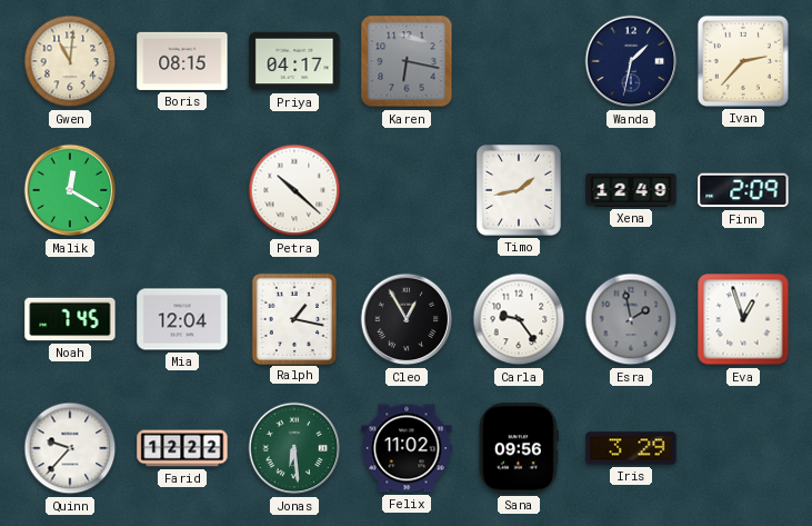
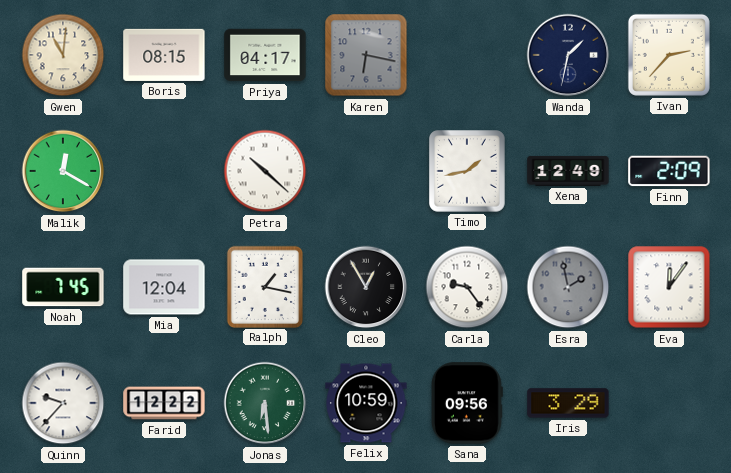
Eva: 12:57 -> 12:06
Felix: 11:02 -> 10:59
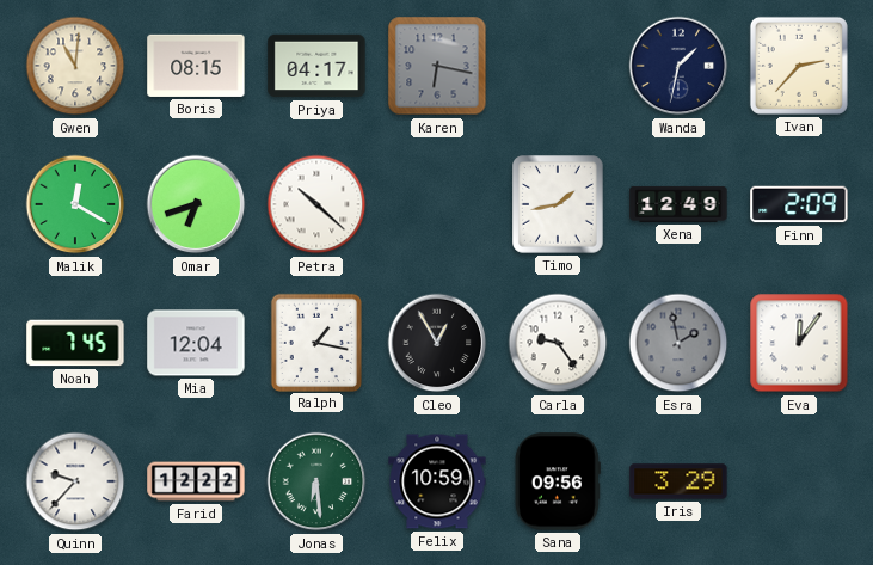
Omar: none -> 6:42
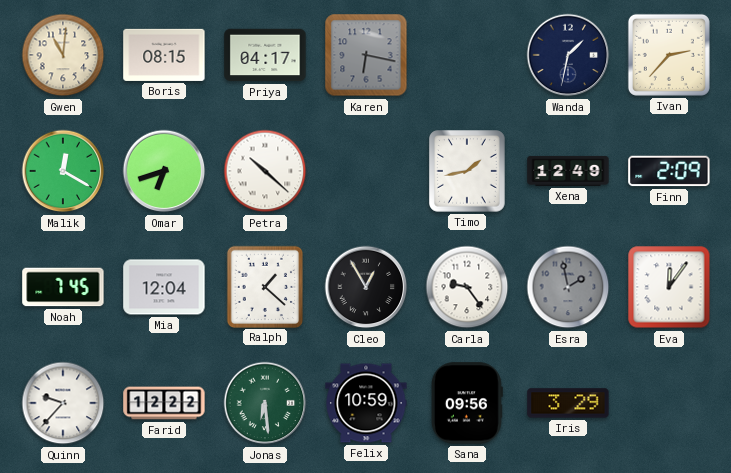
Ralph: 1:17 -> 1:22
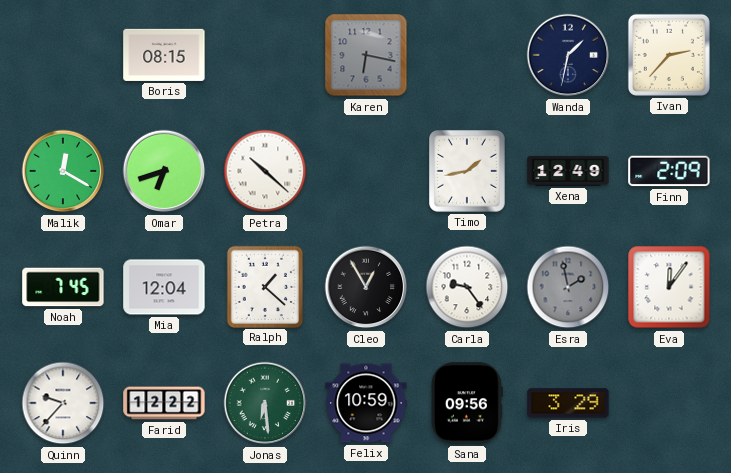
Gwen: 11:01 -> none
Priya: 04:17 -> none
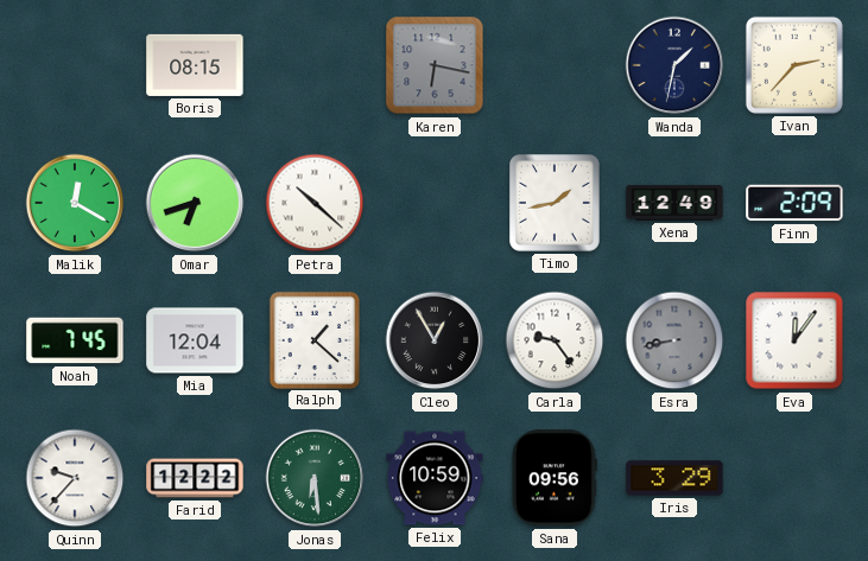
Esra: 1:58 -> 8:43
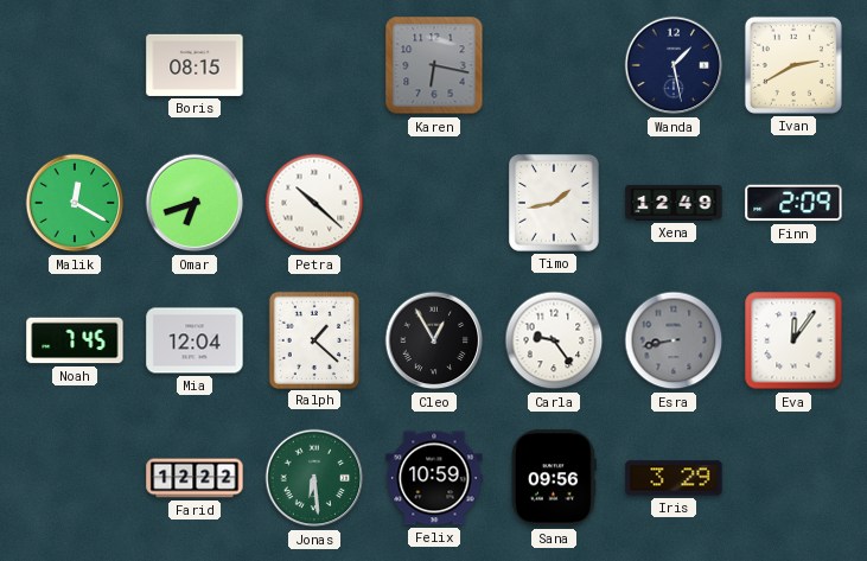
Wanda: 1:32 -> 1:28
Ivan: 2:37 -> 2:40
Quinn: 9:37 -> none
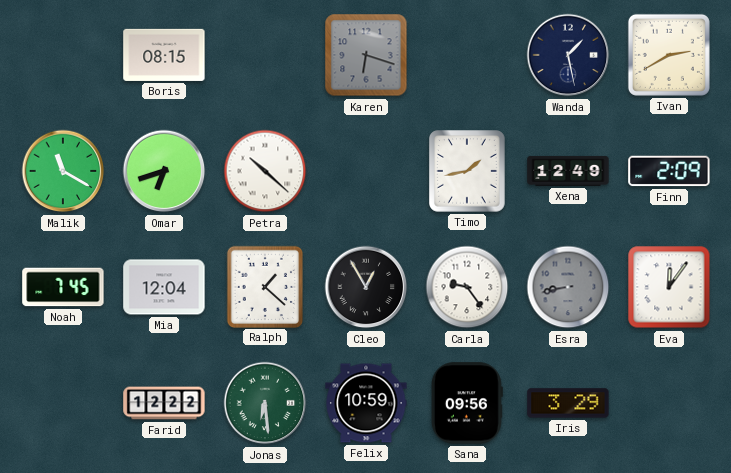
Karen: 6:17 -> 6:18
Malik: 12:20 -> 11:20
